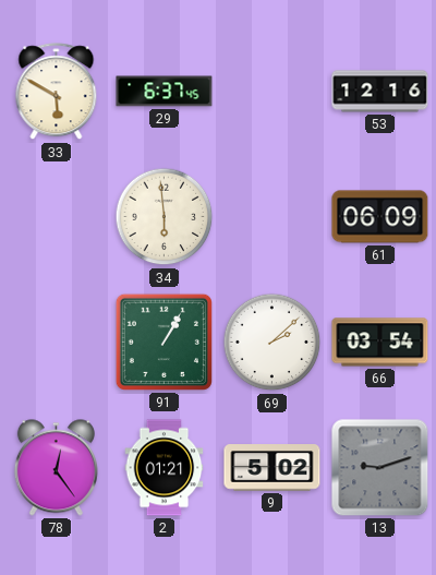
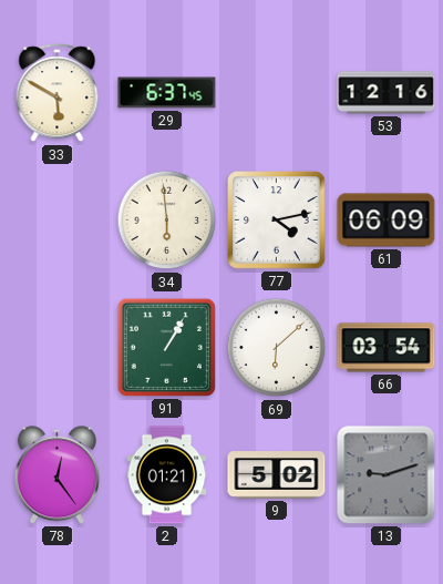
77: none -> 4:13
69: 2:08 -> 6:08
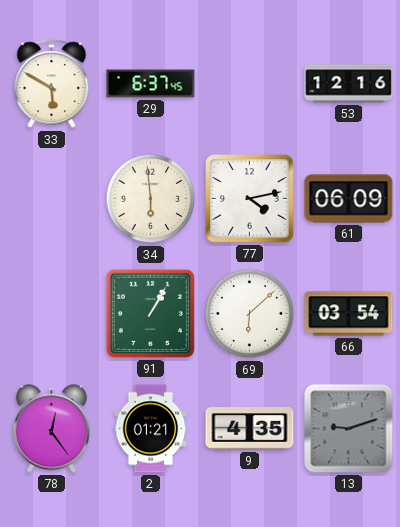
9: 5:02 -> 4:35
